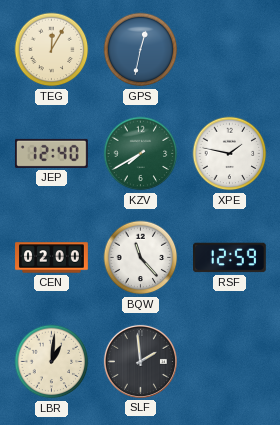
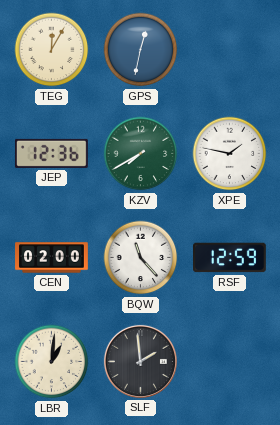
JEP: 12:40 -> 12:36
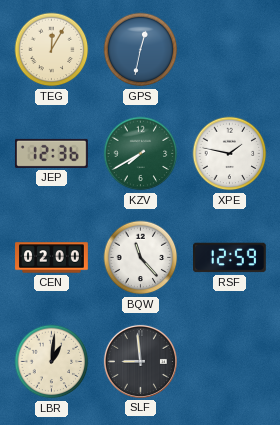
SLF: 1:59 -> 8:59
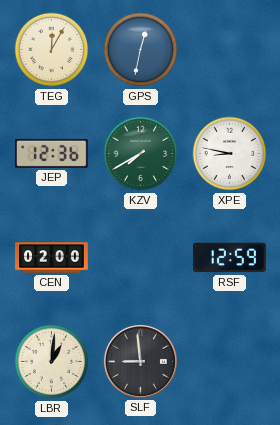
XPE: 1:47 -> 8:47
BQW: 11:23 -> none
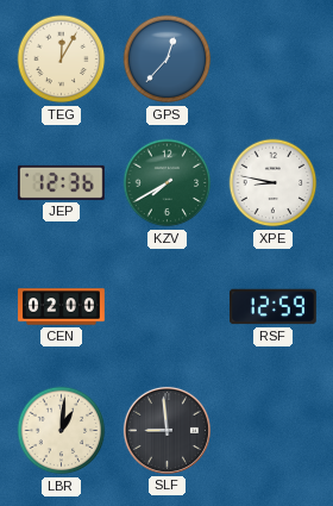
GPS: 12:32 -> 12:37
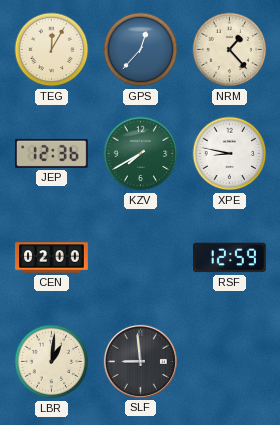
NRM: none -> 1:23
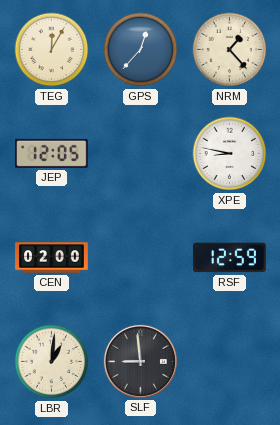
JEP: 12:36 -> 12:05
KZV: 7:40 -> none
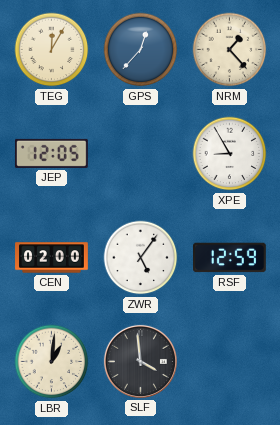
XPE: 8:47 -> 8:55
ZWR: none -> 5:06
SLF: 8:59 -> 3:59
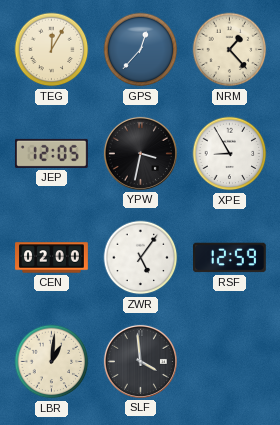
YPW: none -> 3:32
